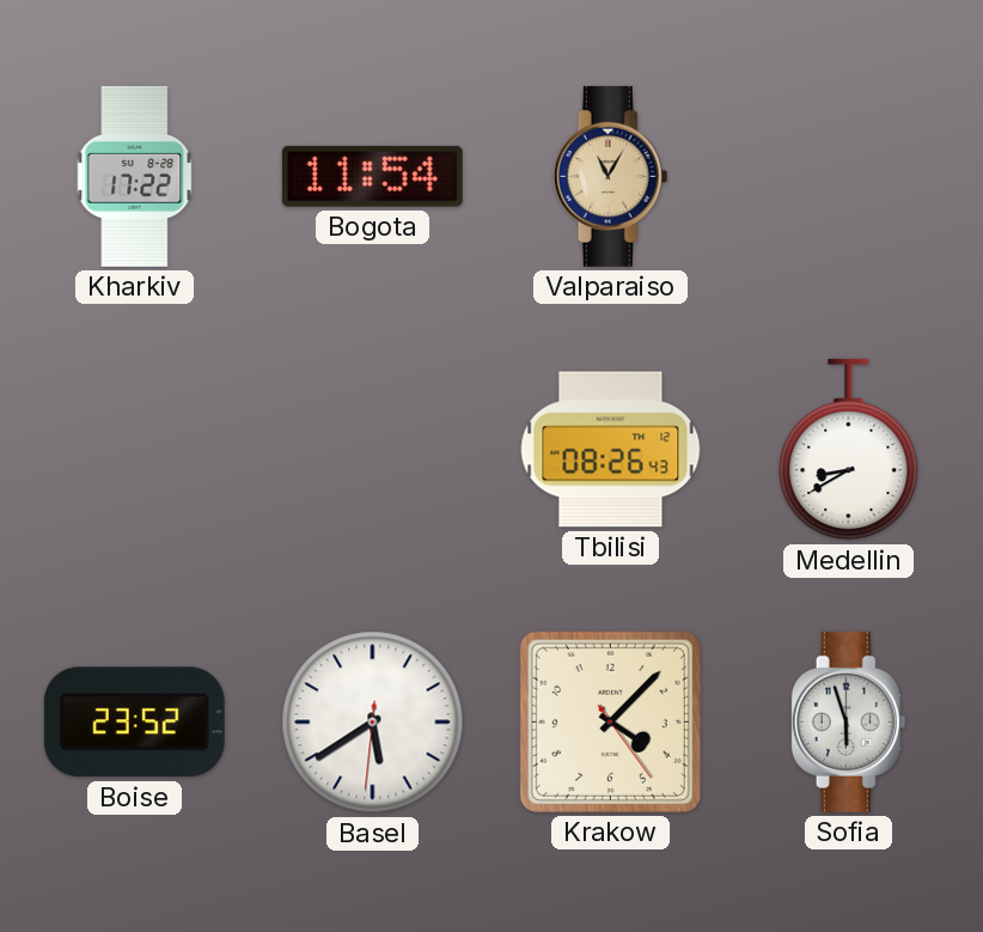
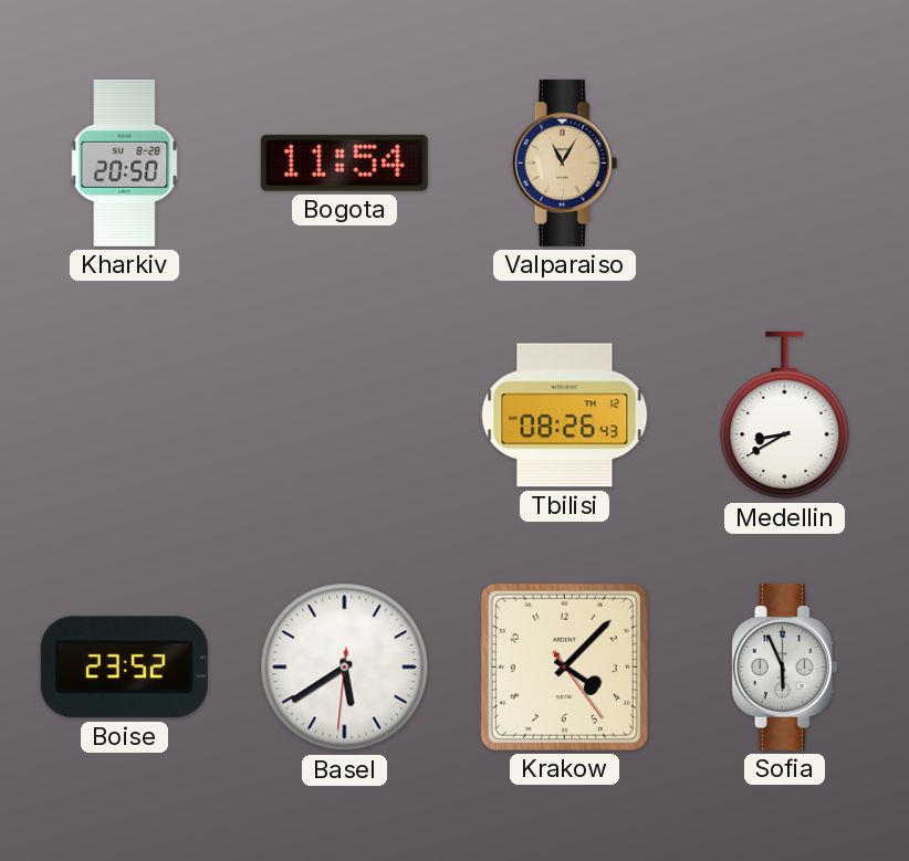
Kharkiv: 17:22 -> 20:50
Sofia: 5:57 -> 5:56
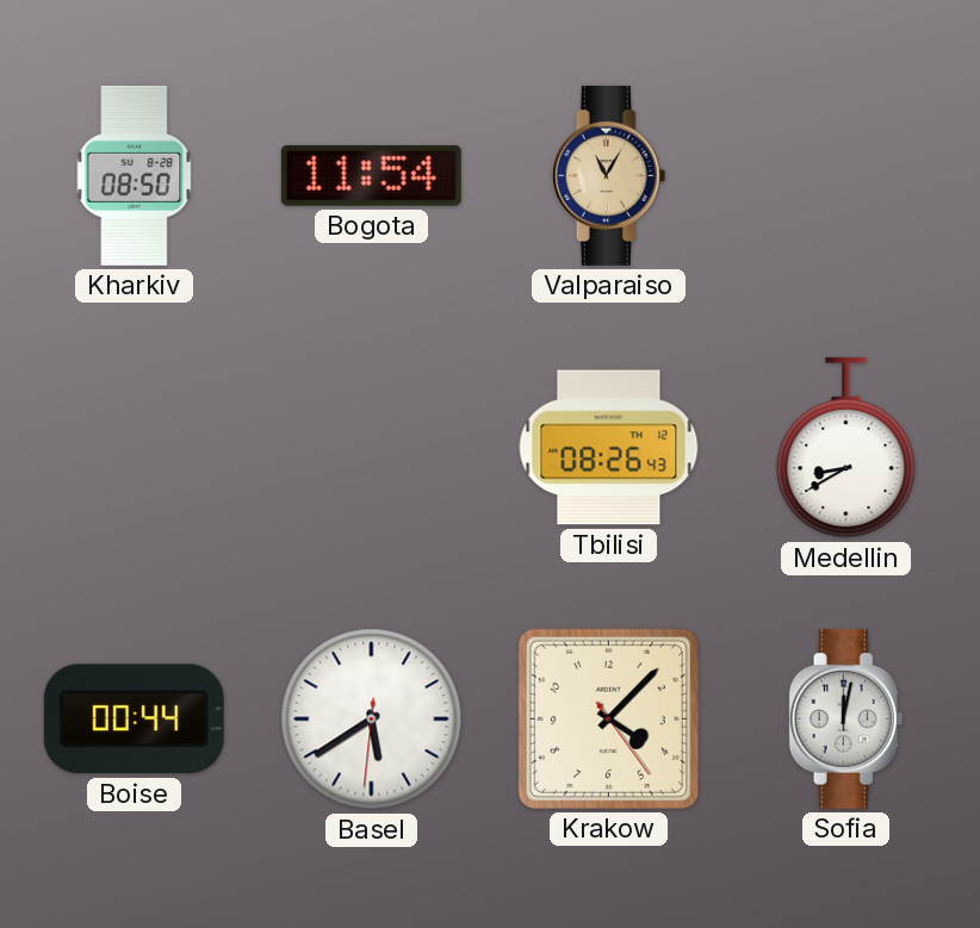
Kharkiv: 20:50 -> 08:50
Boise: 23:52 -> 00:44
Sofia: 5:56 -> 12:02
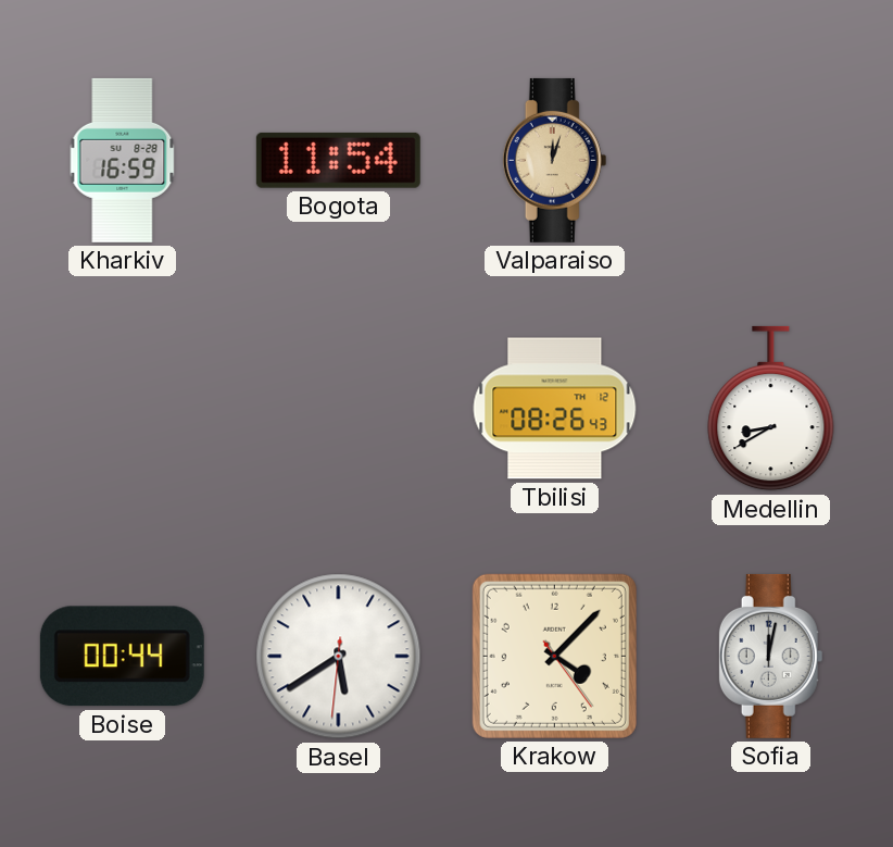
Kharkiv: 08:50 -> 16:59
Valparaiso: 11:05 -> 12:03
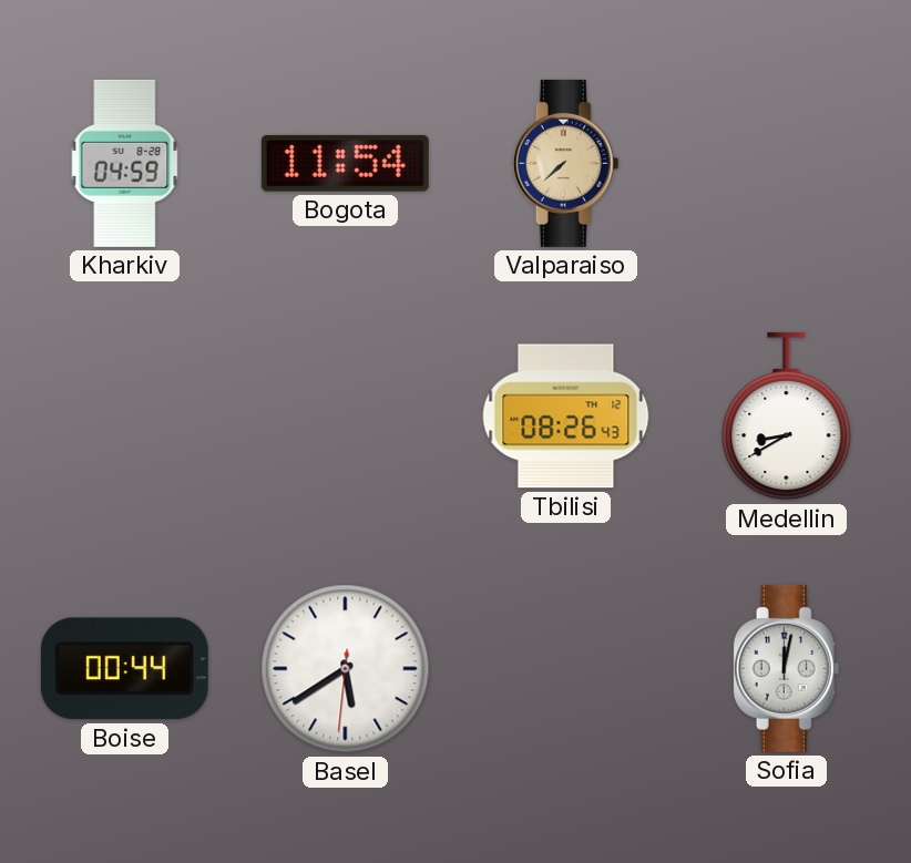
Kharkiv: 16:59 -> 04:59
Valparaiso: 12:03 -> 7:38
Krakow: 4:07 -> none
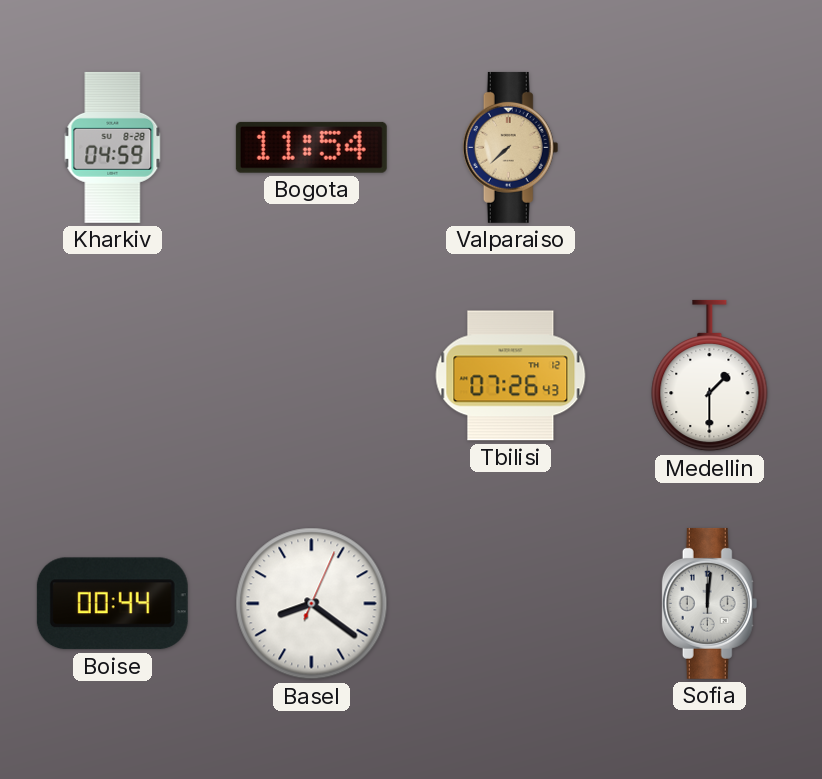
Tbilisi: 08:26 -> 07:26
Medellin: 8:40 -> 1:30
Basel: 5:39 -> 8:21
Sofia: 12:02 -> 12:01
